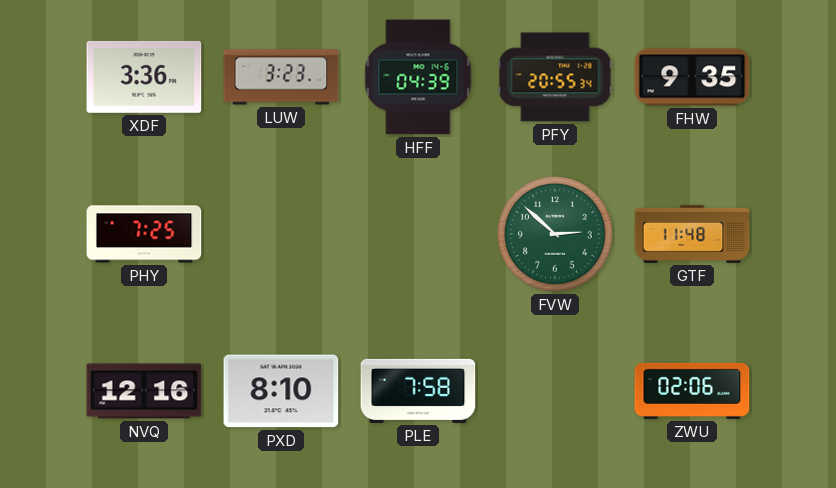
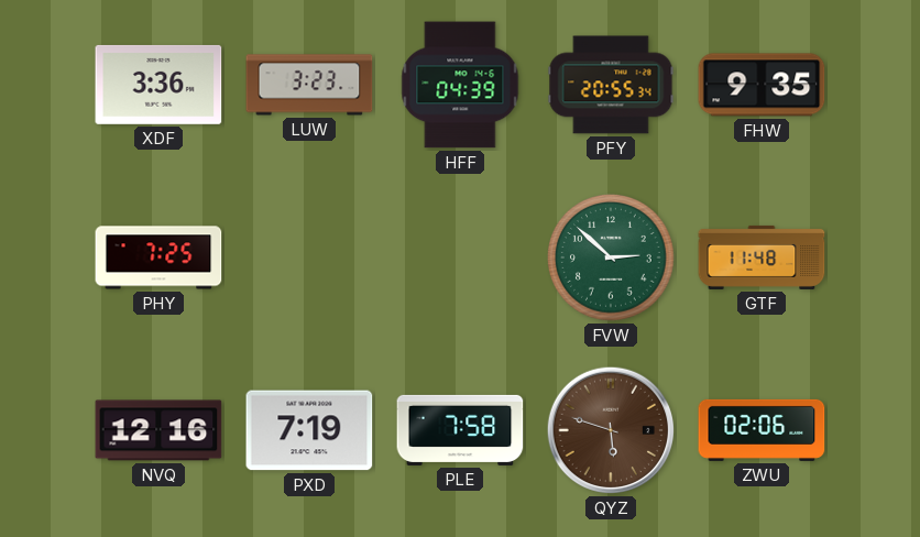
PXD: 8:10 -> 7:19
QYZ: none -> 5:48
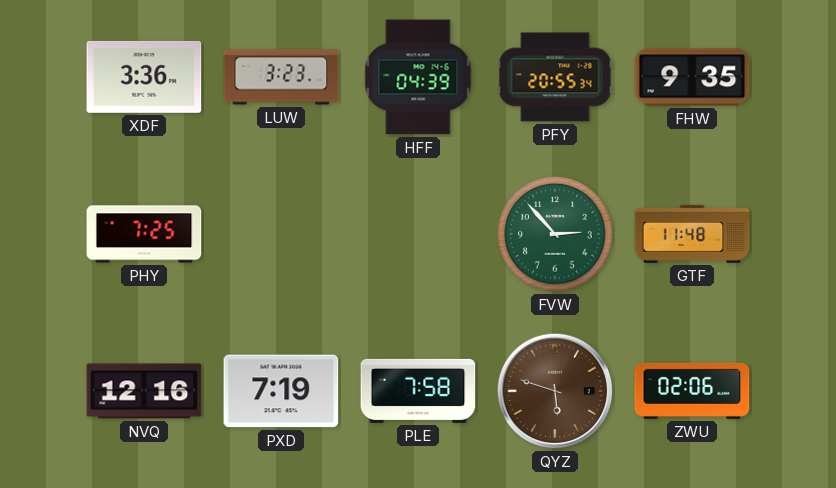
FVW: 2:52 -> 2:53
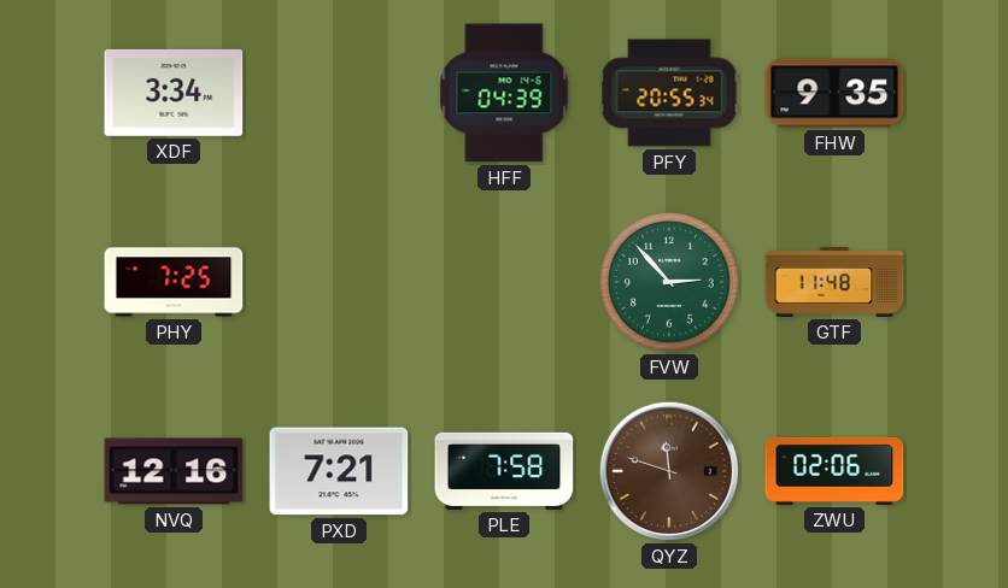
XDF: 3:36 -> 3:34
LUW: 3:23 -> none
PXD: 7:19 -> 7:21
QYZ: 5:48 -> 11:48
